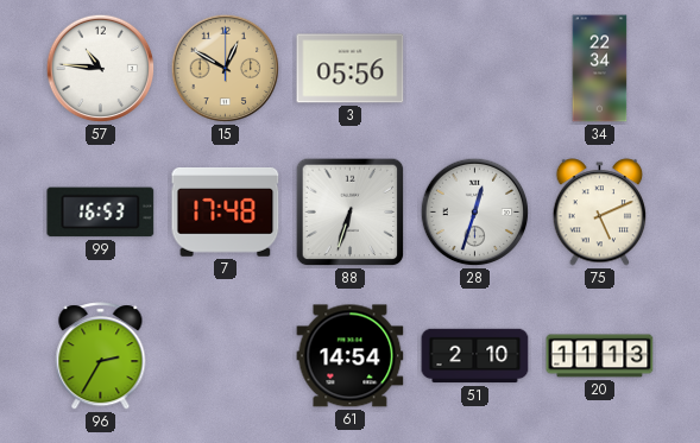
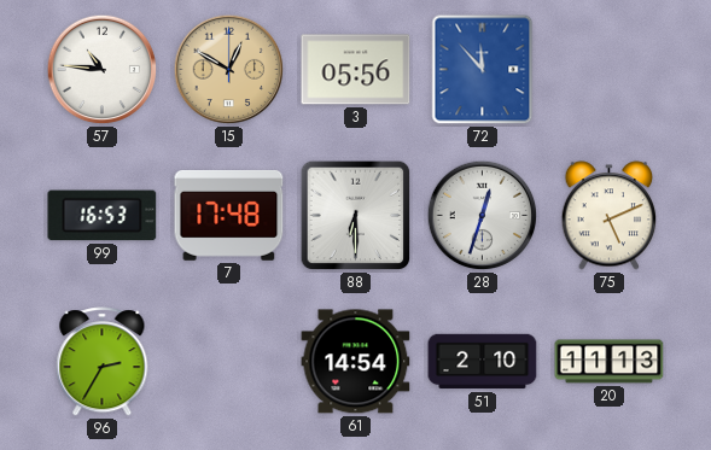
72: none -> 11:53
34: 22:34 -> none
88: 6:33 -> 6:30
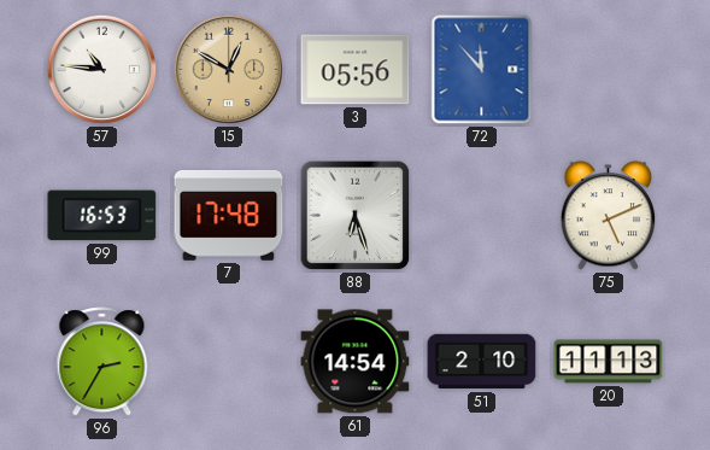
88: 6:30 -> 6:27
28: 12:33 -> none
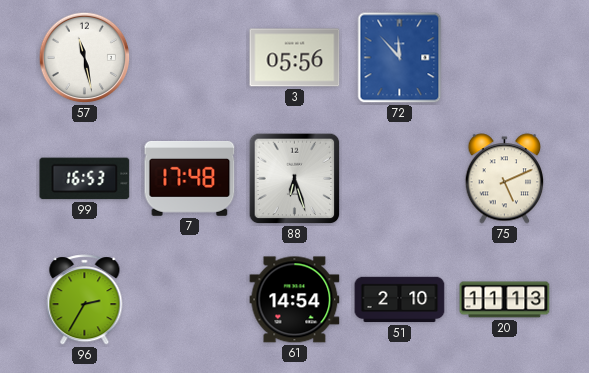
57: 10:46 -> 11:28
15: 12:50 -> none
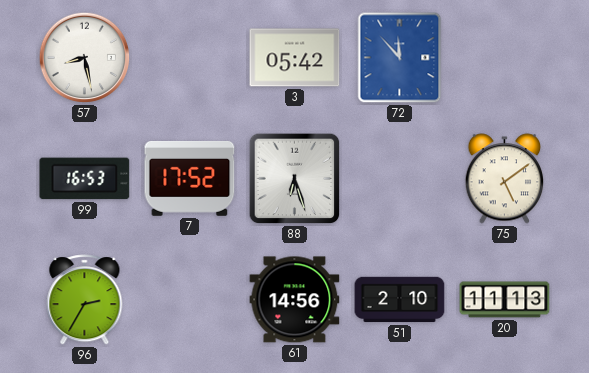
57: 11:28 -> 8:28
3: 05:56 -> 05:42
7: 17:48 -> 17:52
75: 5:11 -> 5:09
61: 14:54 -> 14:56
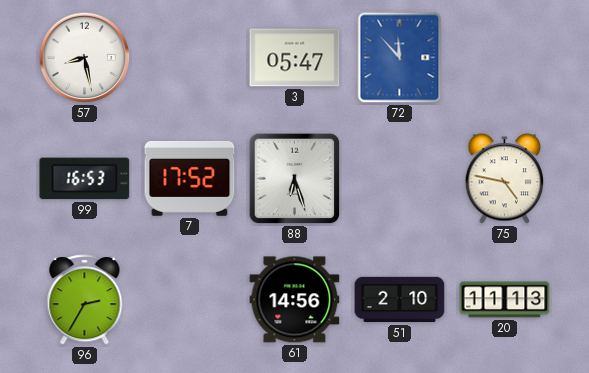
3: 05:42 -> 05:47
75: 5:09 -> 4:47
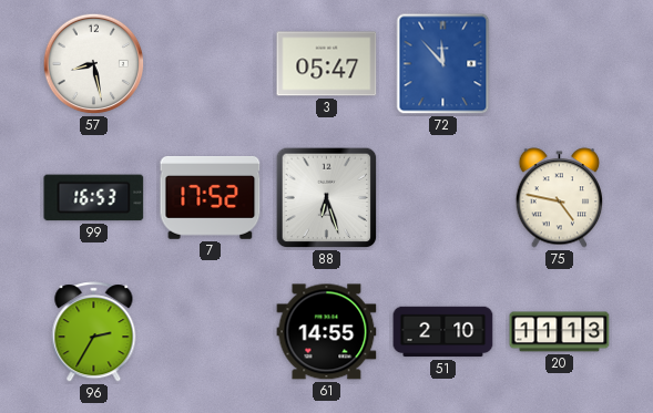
61: 14:56 -> 14:55
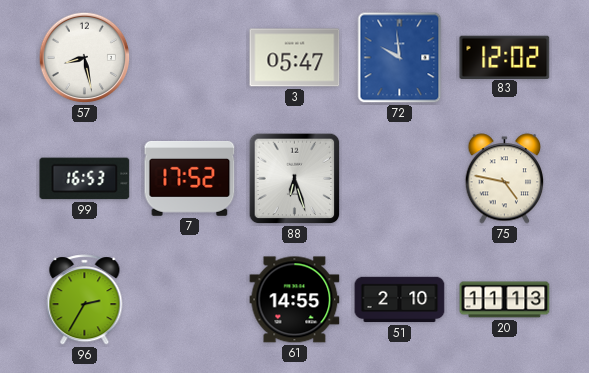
72: 11:53 -> 9:59
83: none -> 12:02
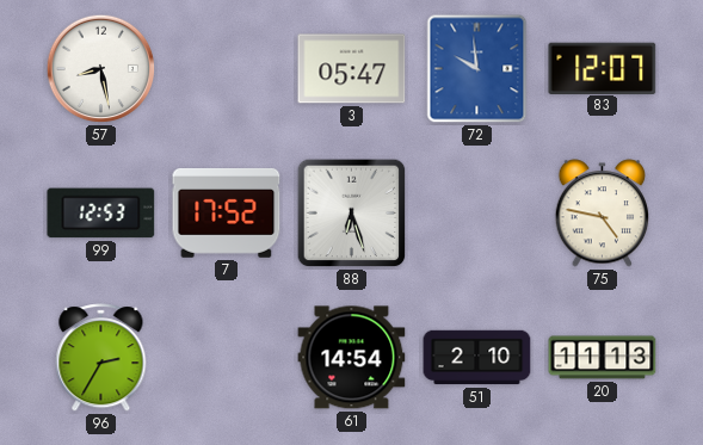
83: 12:02 -> 12:07
99: 16:53 -> 12:53
61: 14:55 -> 14:54
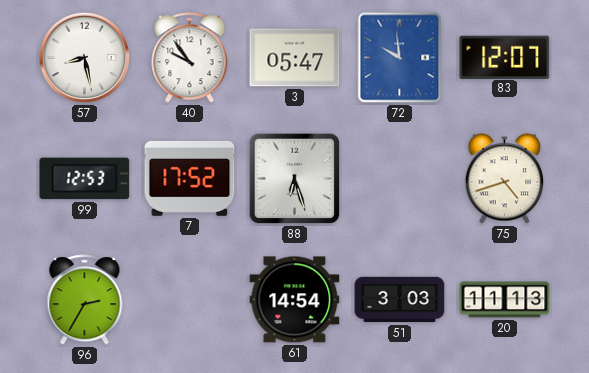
40: none -> 9:54
75: 4:47 -> 4:42
51: 2:10 -> 3:03
